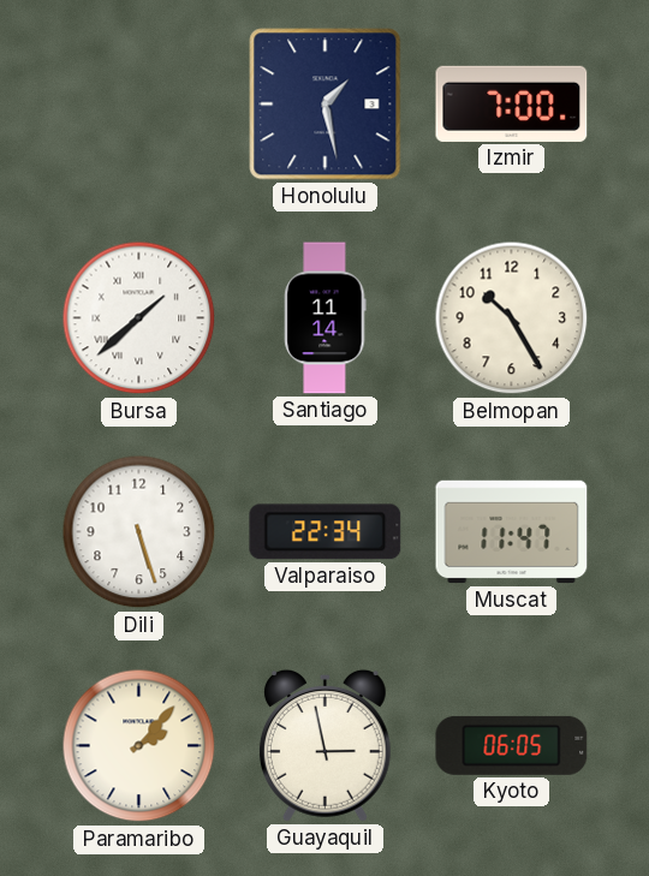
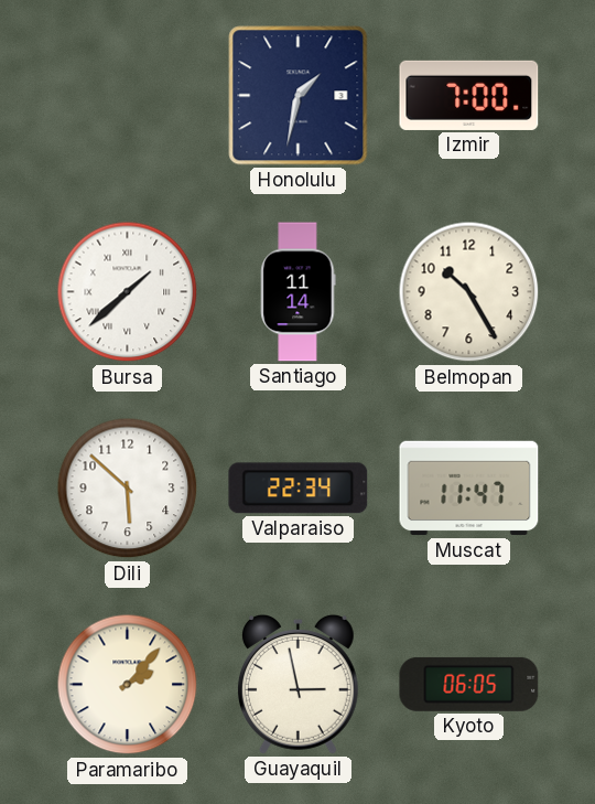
Honolulu: 1:28 -> 1:32
Dili: 5:27 -> 5:52
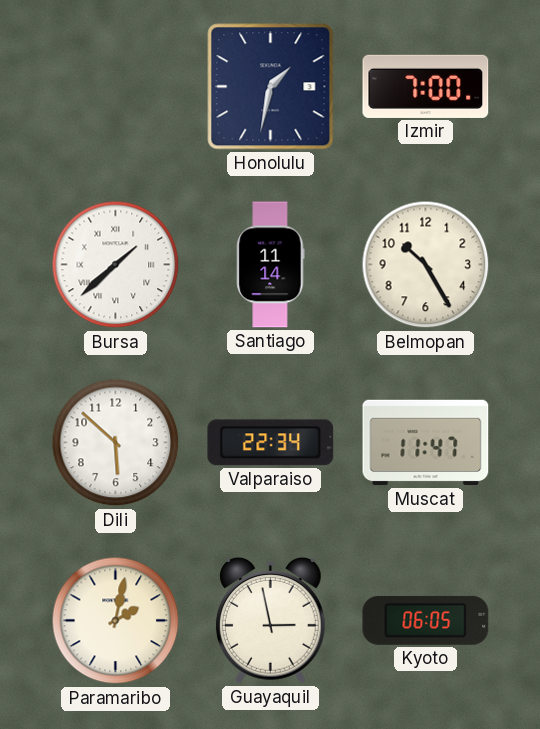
Paramaribo: 2:07 -> 2:02
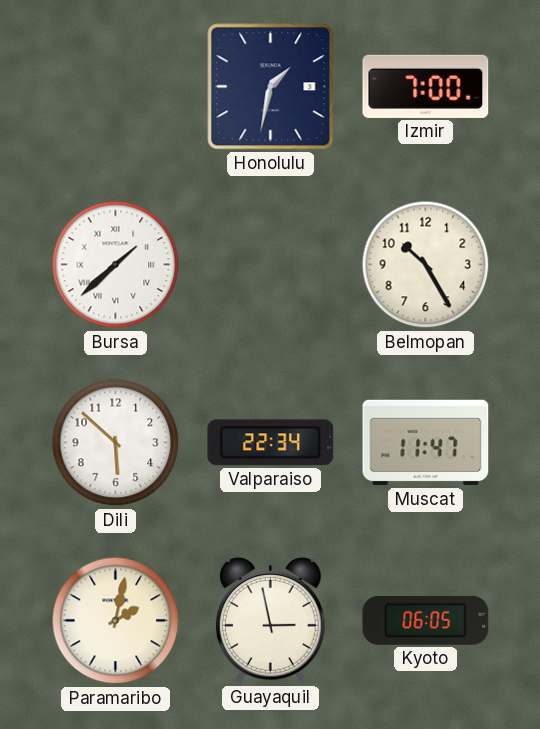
Santiago: 11:14 -> none
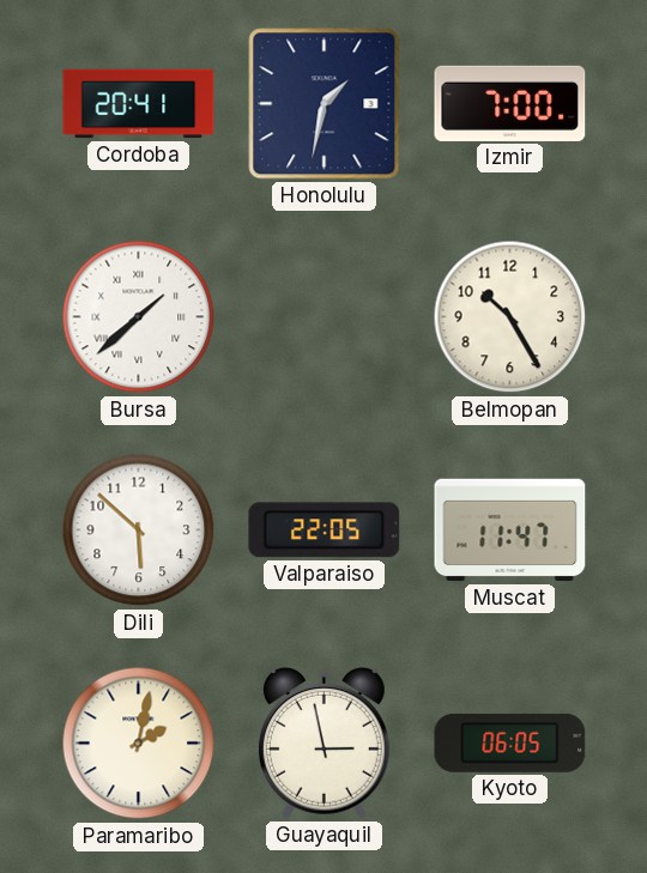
Cordoba: none -> 20:41
Valparaiso: 22:34 -> 22:05
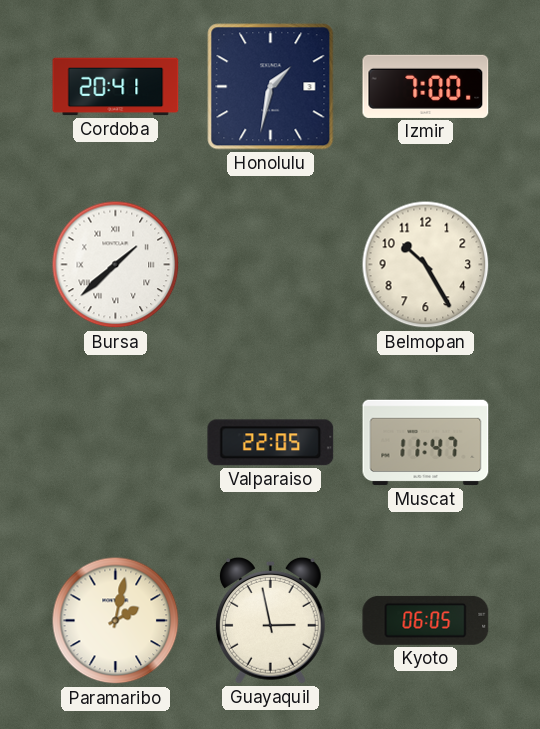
Dili: 5:52 -> none
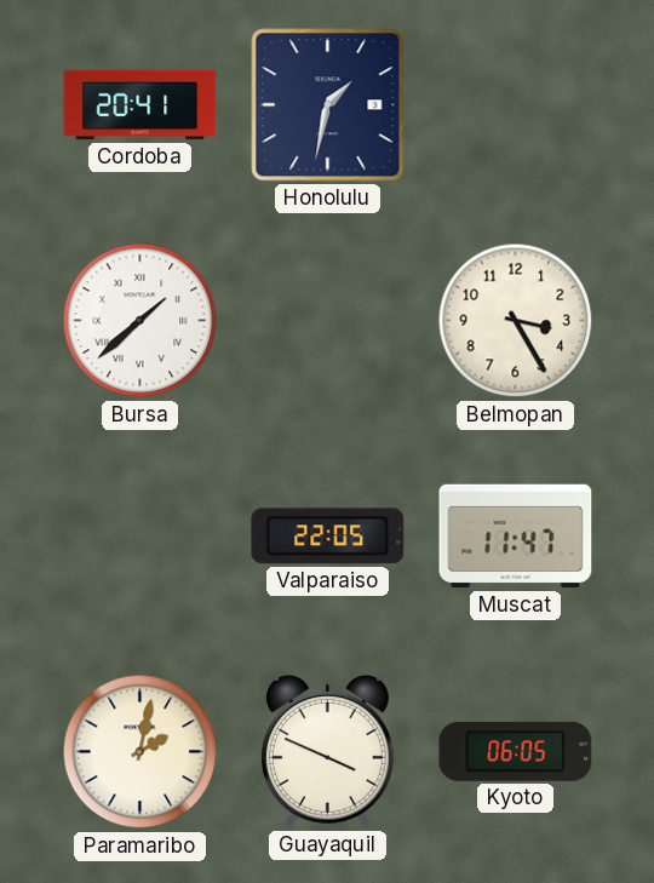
Izmir: 7:00 -> none
Belmopan: 10:25 -> 3:25
Guayaquil: 2:58 -> 3:49
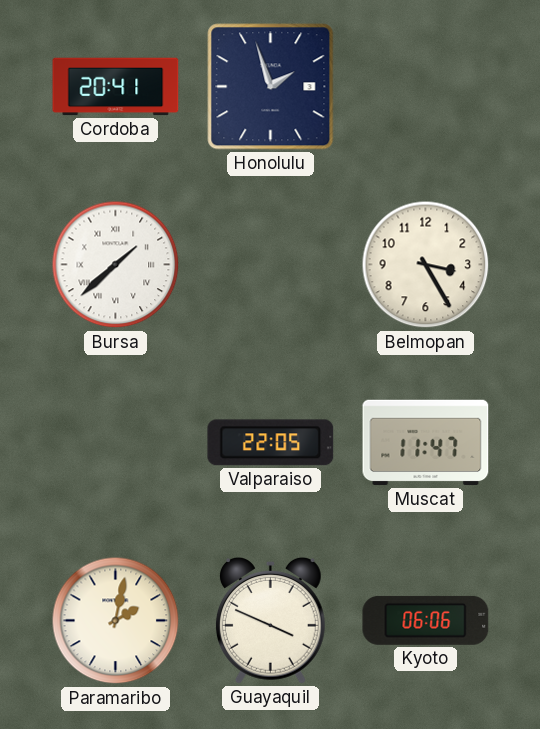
Honolulu: 1:32 -> 1:57
Kyoto: 06:05 -> 06:06
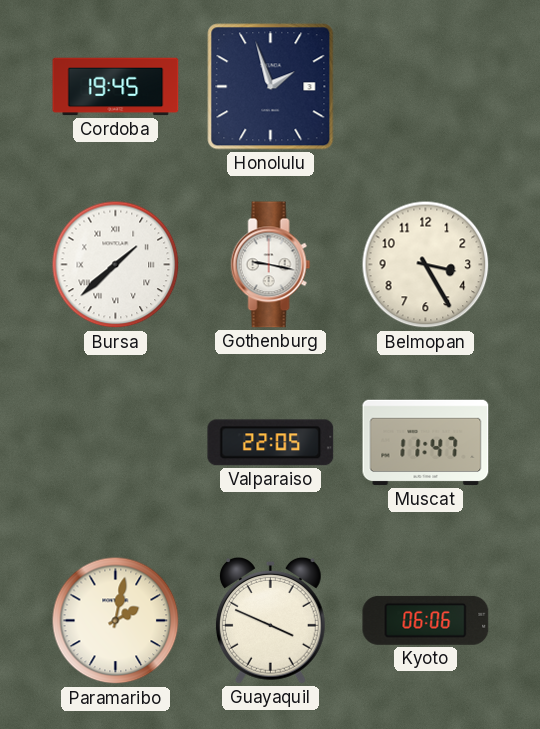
Cordoba: 20:41 -> 19:45
Gothenburg: none -> 9:17
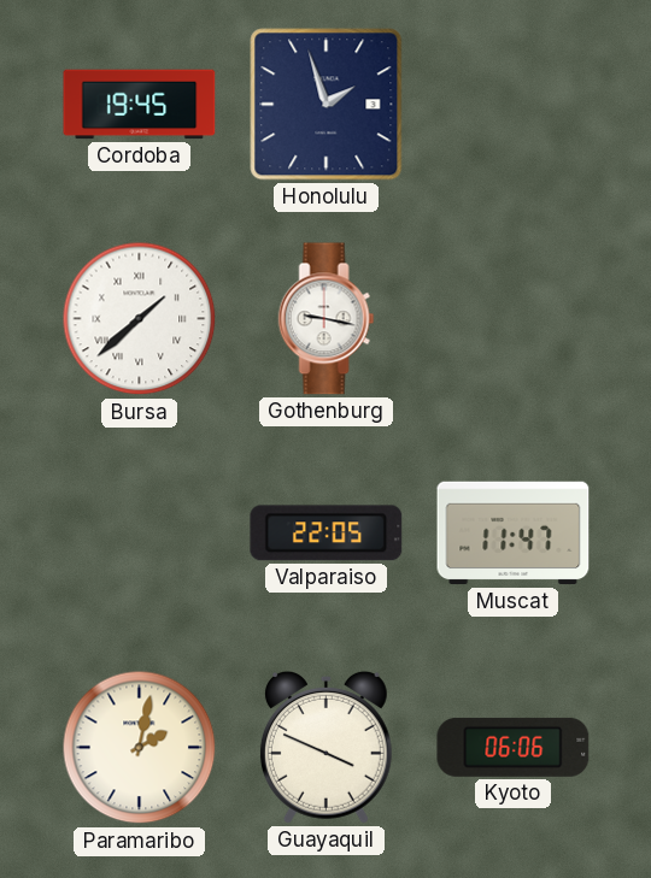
Belmopan: 3:25 -> none
